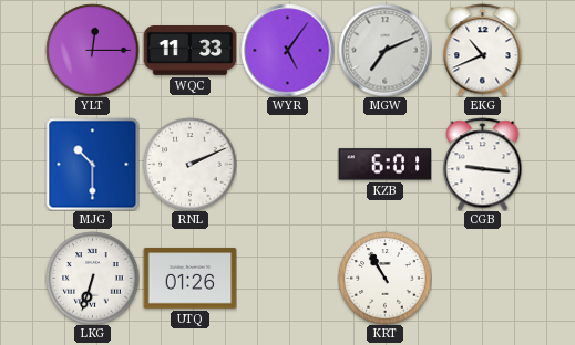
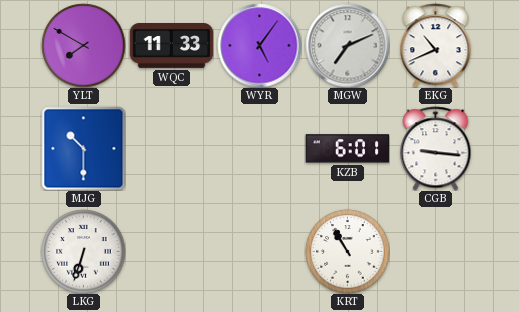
YLT: 12:15 -> 7:50
RNL: 2:11 -> none
UTQ: 01:26 -> none
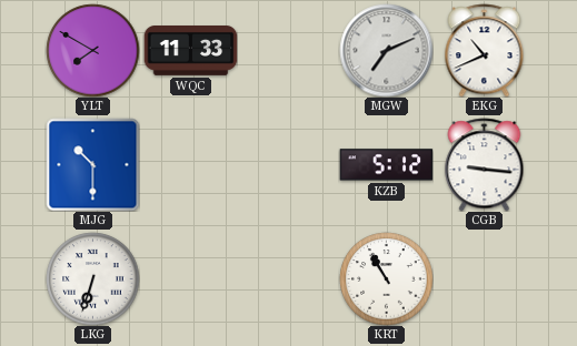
WYR: 5:06 -> none
KZB: 6:01 -> 5:12
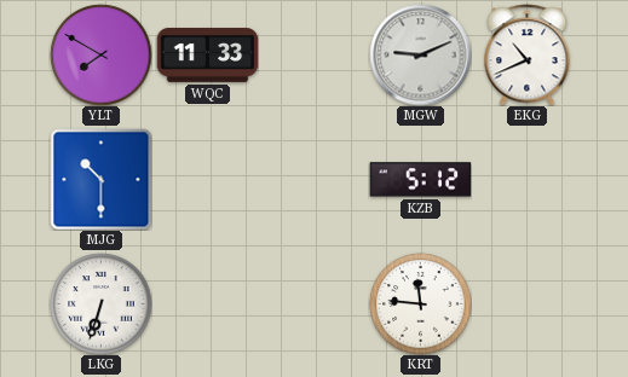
MGW: 7:11 -> 9:11
CGB: 9:16 -> none
KRT: 10:55 -> 11:46
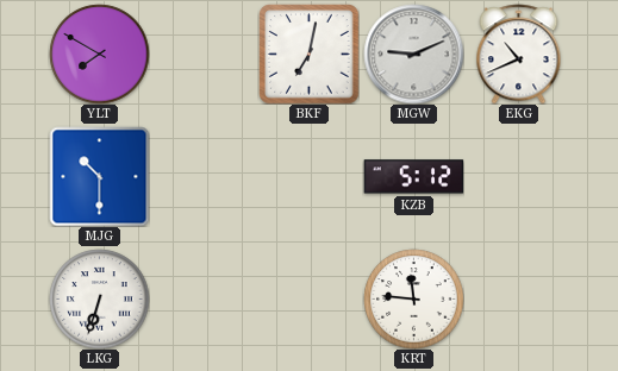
WQC: 11:33 -> none
BKF: none -> 7:02
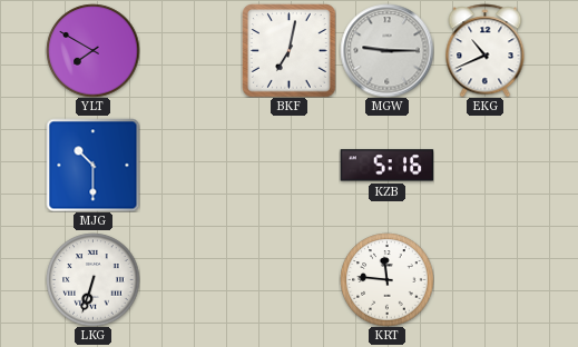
MGW: 9:11 -> 9:15
KZB: 5:12 -> 5:16
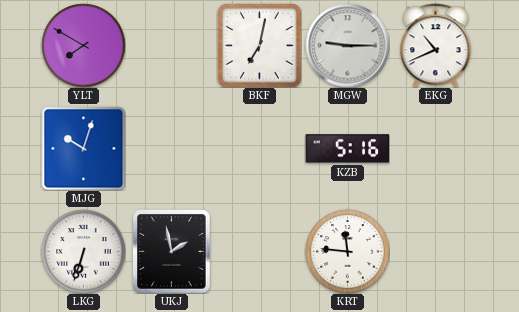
MJG: 10:30 -> 10:03
UKJ: none -> 1:58
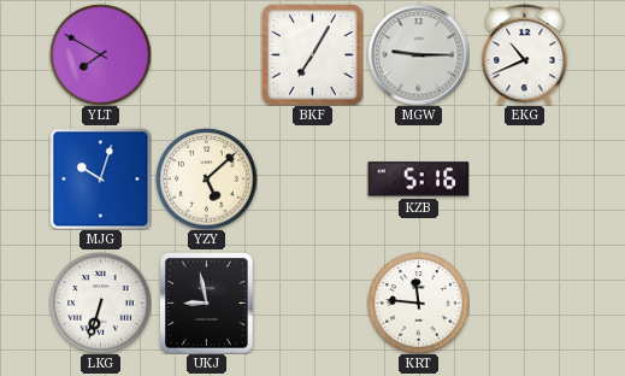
BKF: 7:02 -> 7:05
YZY: none -> 5:08
UKJ: 1:58 -> 8:58
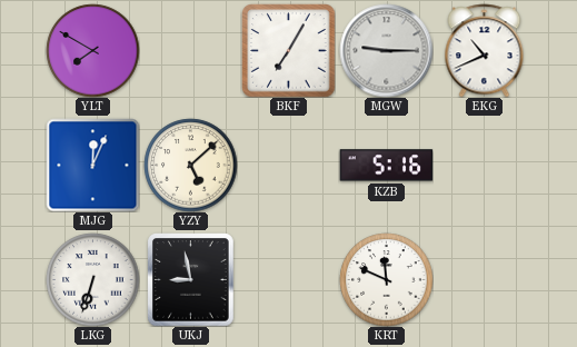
MJG: 10:03 -> 12:04
KRT: 11:46 -> 11:49
